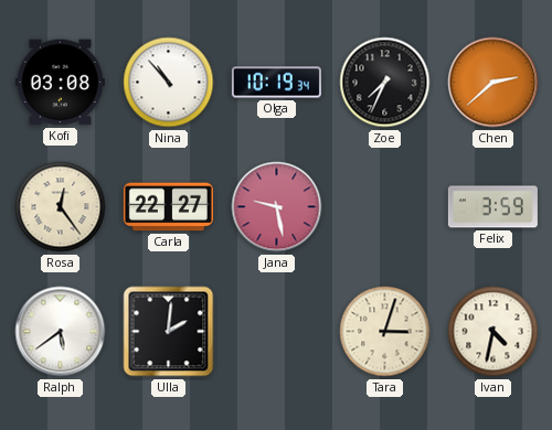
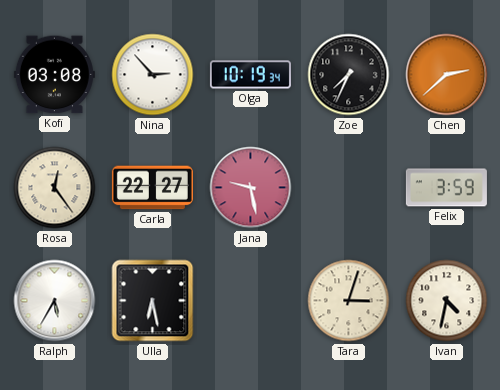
Nina: 10:53 -> 2:53
Ralph: 5:39 -> 5:35
Ulla: 2:01 -> 6:28
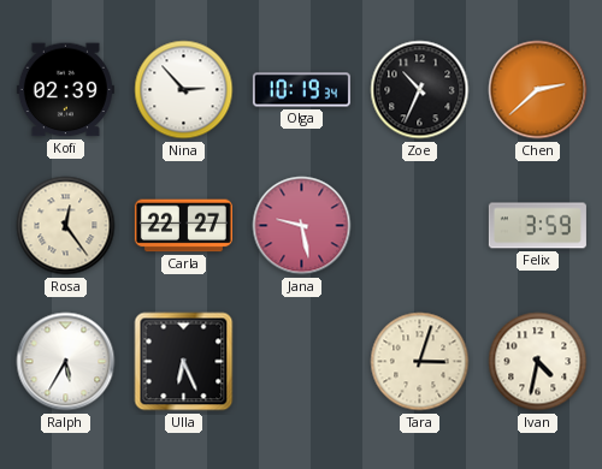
Kofi: 03:08 -> 02:39
Zoe: 7:34 -> 10:34
Ulla: 6:28 -> 6:26
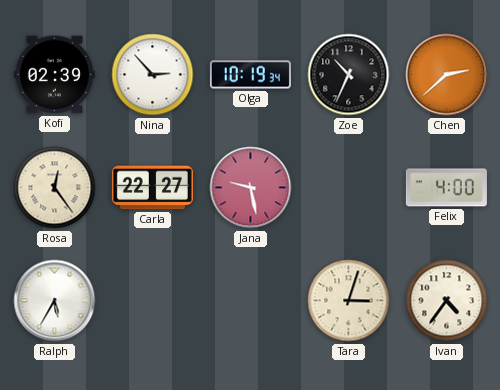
Felix: 3:59 -> 4:00
Ulla: 6:26 -> none
Ivan: 4:32 -> 4:36
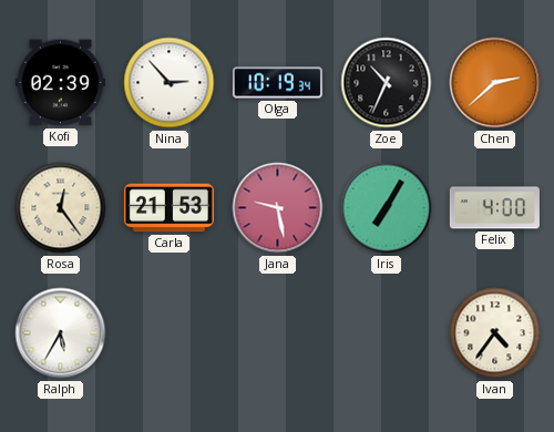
Carla: 22:27 -> 21:53
Iris: none -> 7:05
Tara: 3:03 -> none
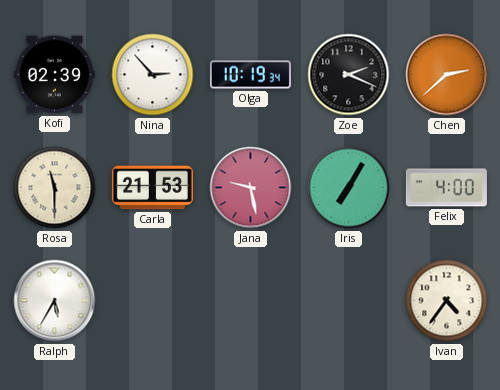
Zoe: 10:34 -> 2:19
Rosa: 12:24 -> 11:30
